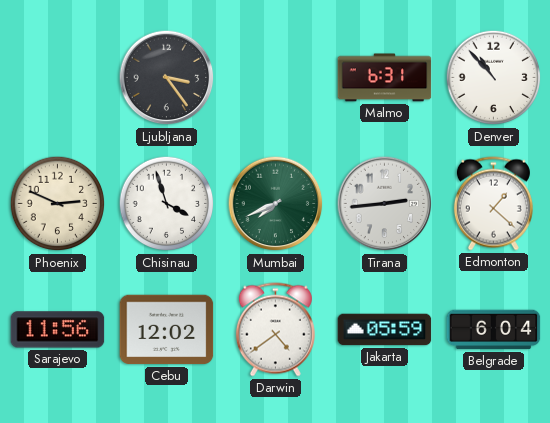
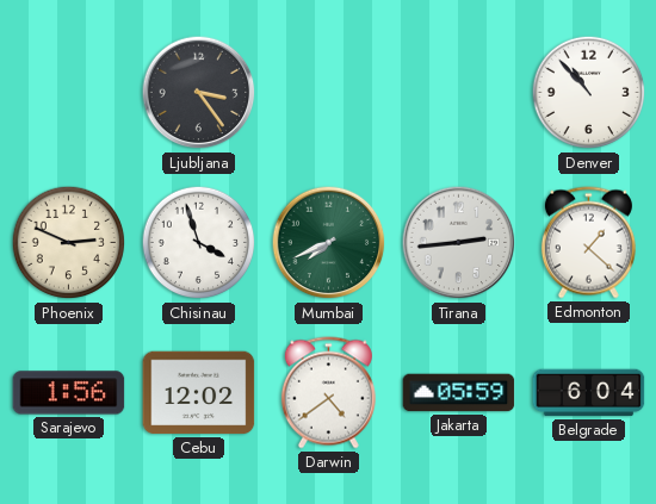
Malmo: 6:31 -> none
Sarajevo: 11:56 -> 1:56
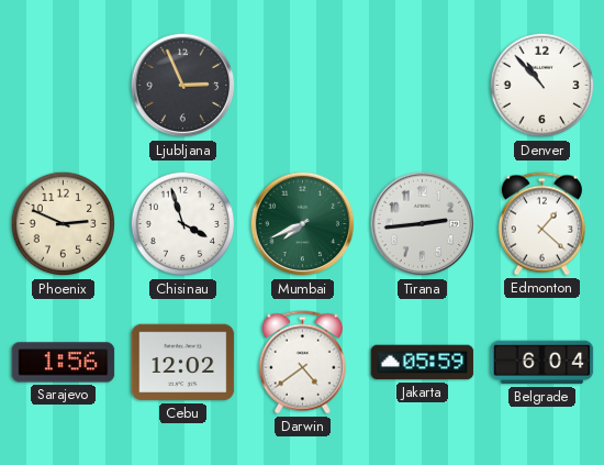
Ljubljana: 3:24 -> 2:56
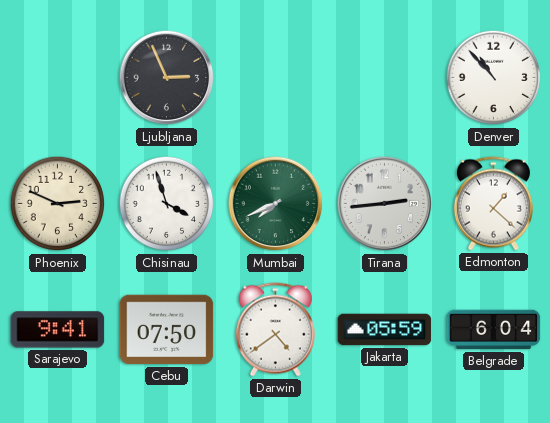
Sarajevo: 1:56 -> 9:41
Cebu: 12:02 -> 07:50
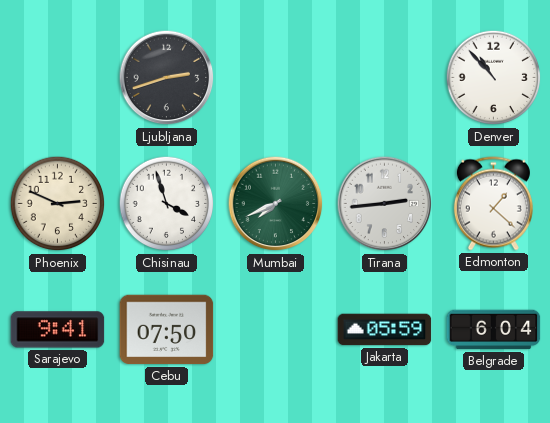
Ljubljana: 2:56 -> 2:42
Darwin: 4:39 -> none
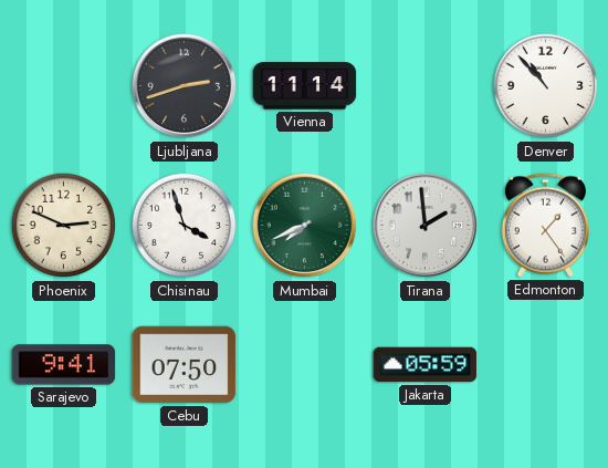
Vienna: none -> 11:14
Tirana: 2:44 -> 1:59
Edmonton: 1:22 -> 1:24
Belgrade: 6:04 -> none
